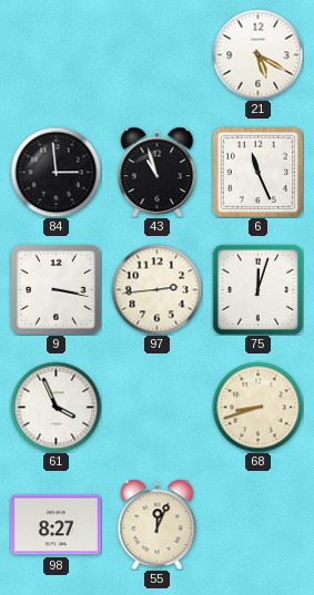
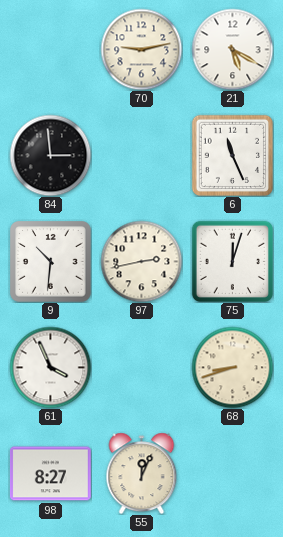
70: none -> 9:13
43: 10:57 -> none
9: 3:17 -> 10:31
97: 2:44 -> 2:43
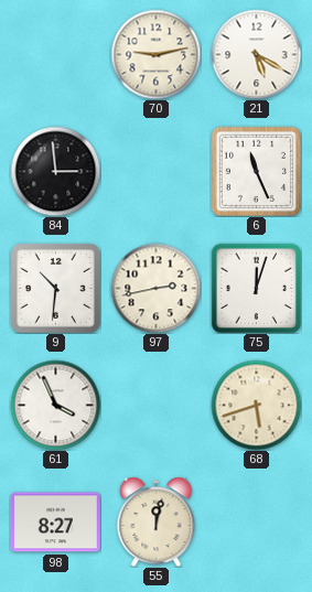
68: 8:42 -> 5:42
55: 12:04 -> 12:02
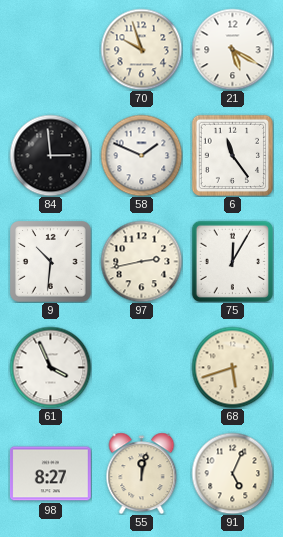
70: 9:13 -> 9:57
58: none -> 1:49
6: 11:26 -> 11:24
75: 12:03 -> 12:05
91: none -> 5:04
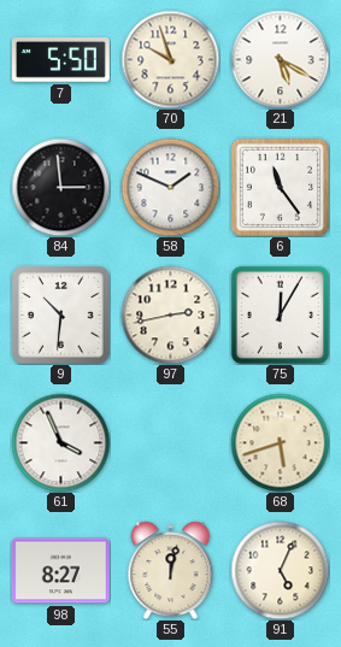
7: none -> 5:50
